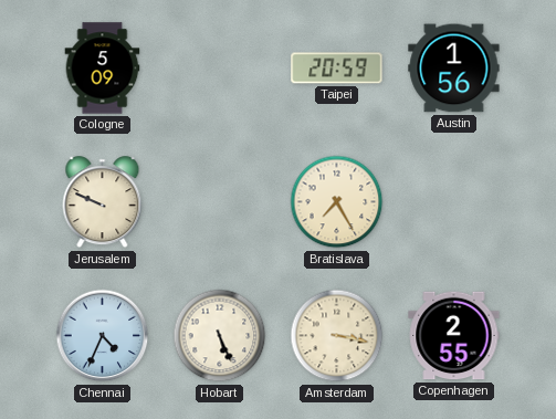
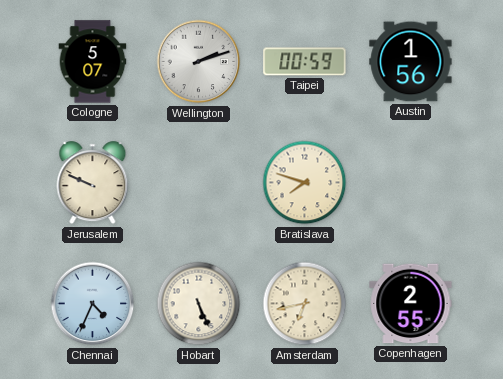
Cologne: 5:09 -> 5:07
Wellington: none -> 2:12
Taipei: 20:59 -> 00:59
Bratislava: 7:25 -> 7:48
Amsterdam: 3:17 -> 6:43
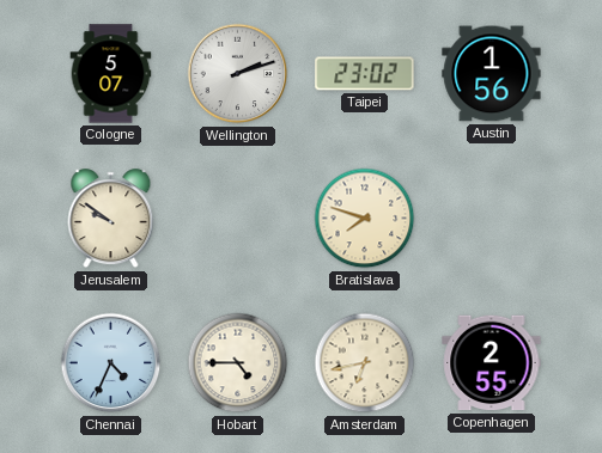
Taipei: 00:59 -> 23:02
Jerusalem: 9:49 -> 9:51
Hobart: 5:26 -> 4:45
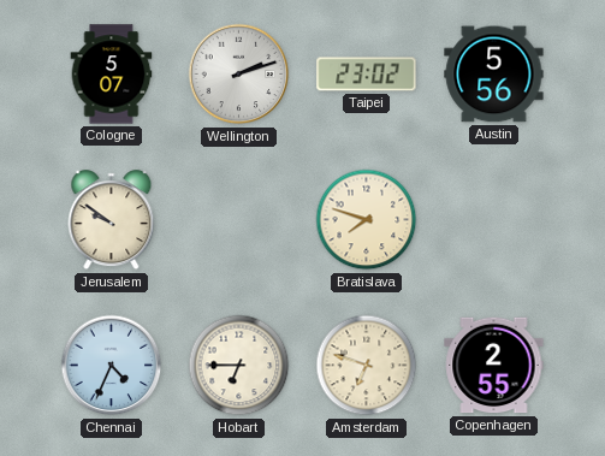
Austin: 1:56 -> 5:56
Hobart: 4:45 -> 6:45
Amsterdam: 6:43 -> 6:48
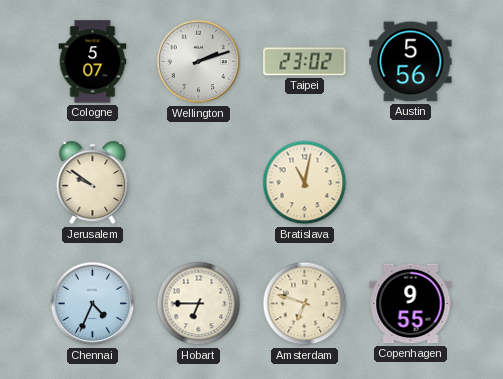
Bratislava: 7:48 -> 11:02
Copenhagen: 2:55 -> 9:55
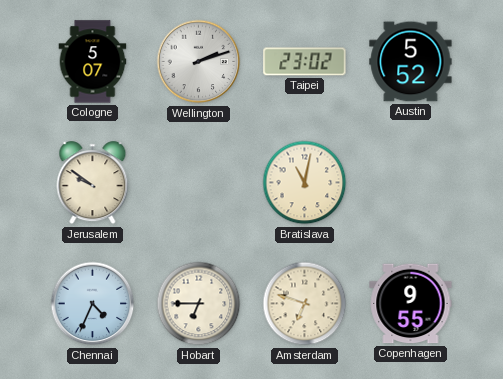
Austin: 5:56 -> 5:52
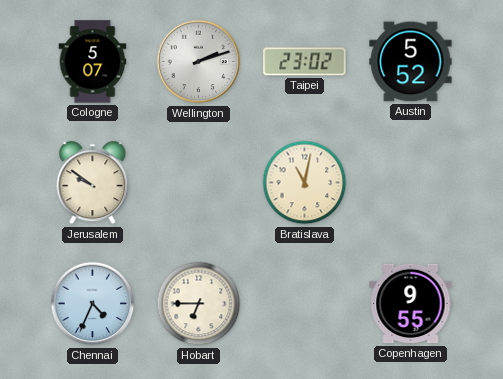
Amsterdam: 6:48 -> none
